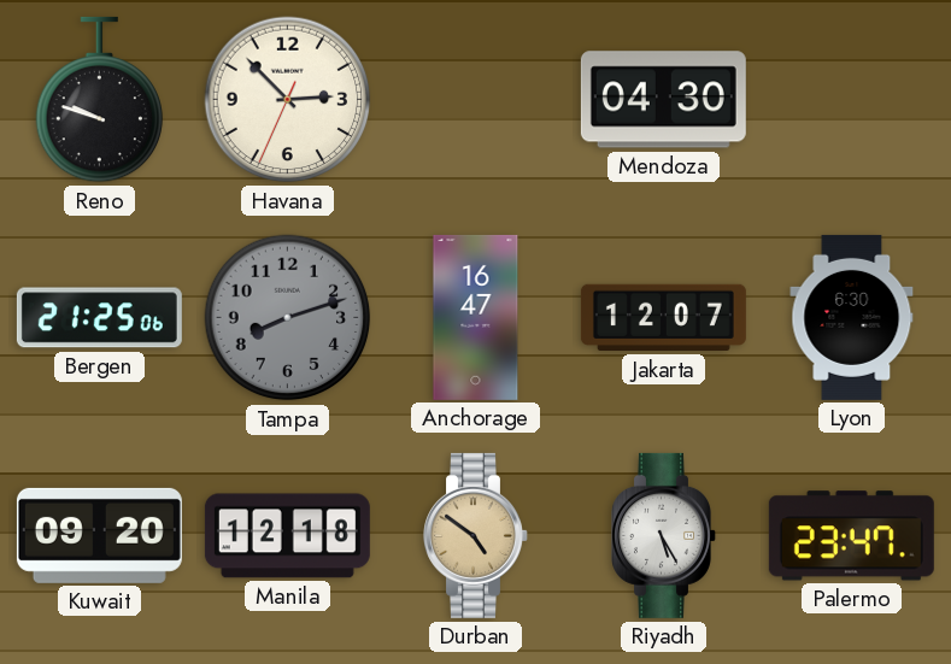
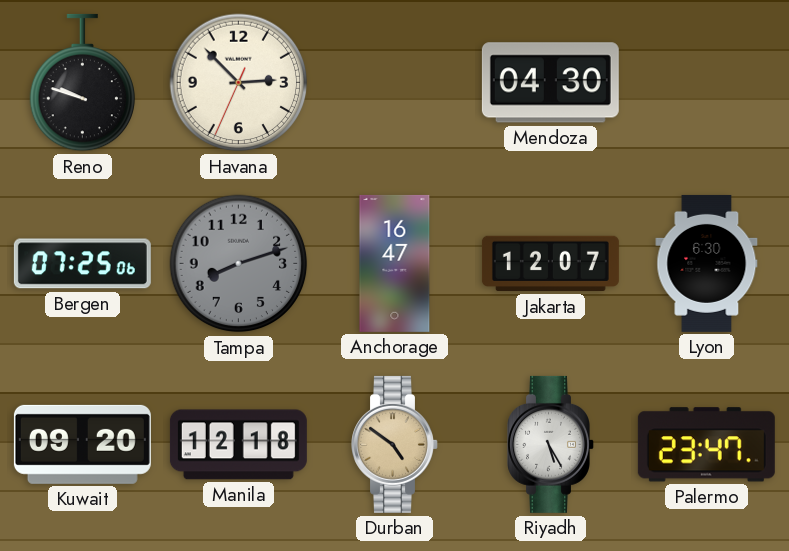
Bergen: 21:25 -> 07:25
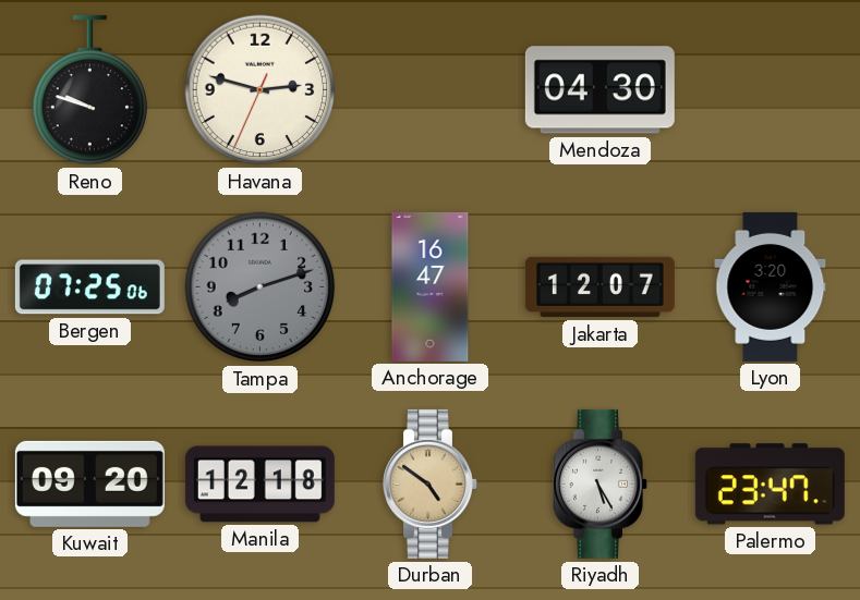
Havana: 2:52 -> 2:47
Lyon: 6:30 -> 3:20
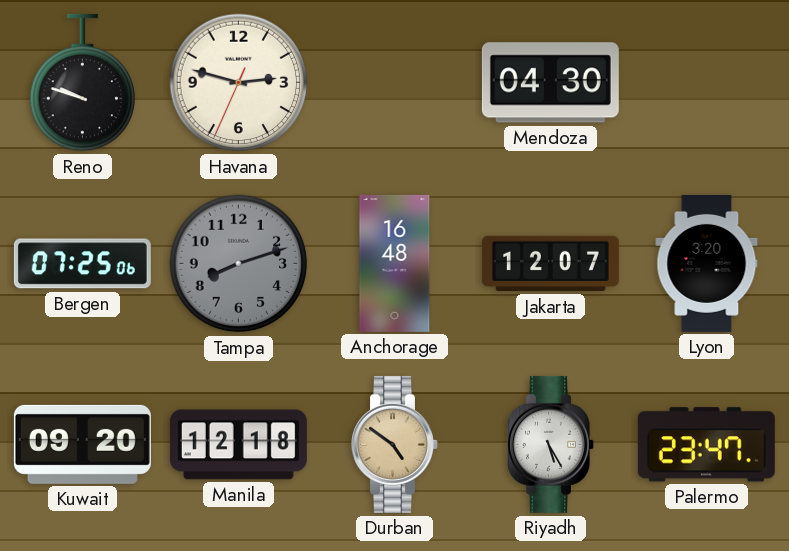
Anchorage: 16:47 -> 16:48
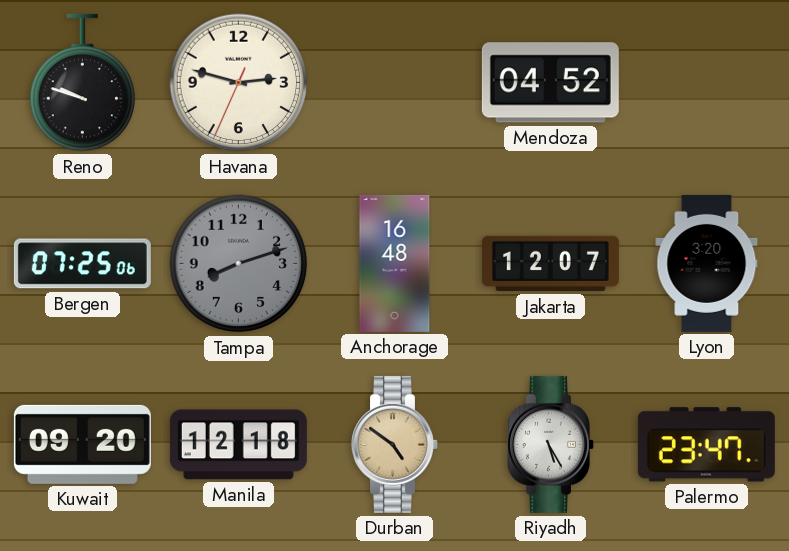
Mendoza: 04:30 -> 04:52
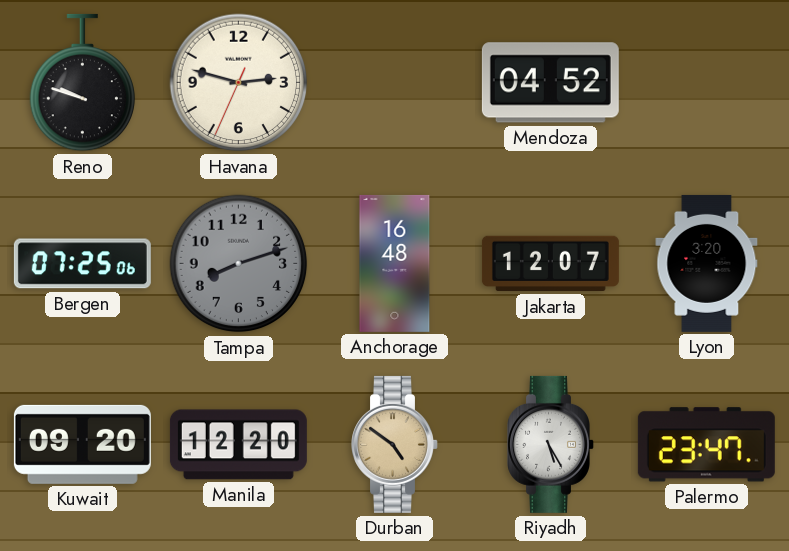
Manila: 12:18 -> 12:20
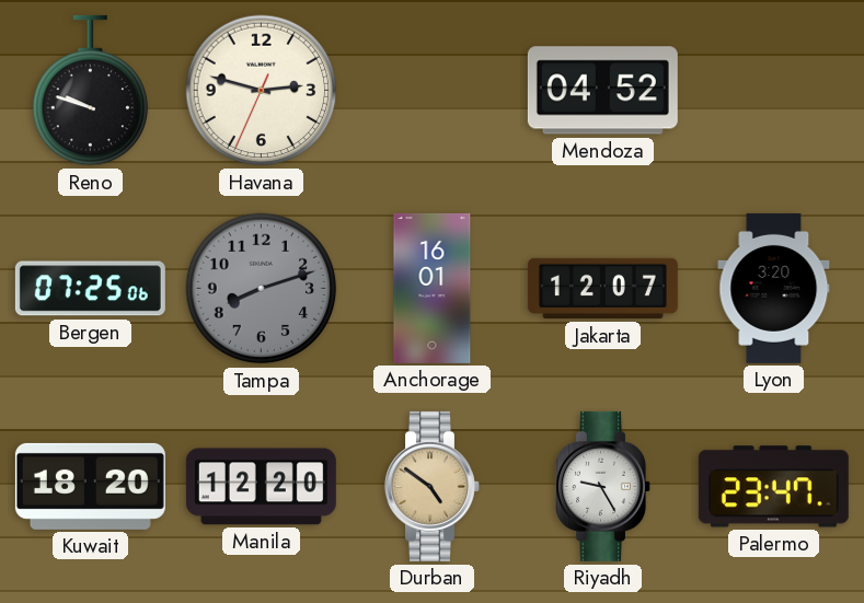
Anchorage: 16:48 -> 16:01
Kuwait: 09:20 -> 18:20
Riyadh: 5:25 -> 9:25
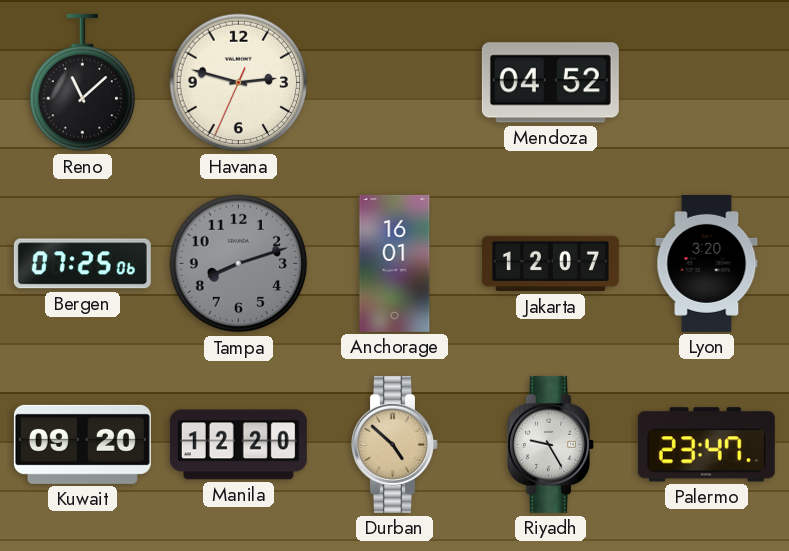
Reno: 9:48 -> 11:08
Kuwait: 18:20 -> 09:20
Durban: 4:51 -> 4:52
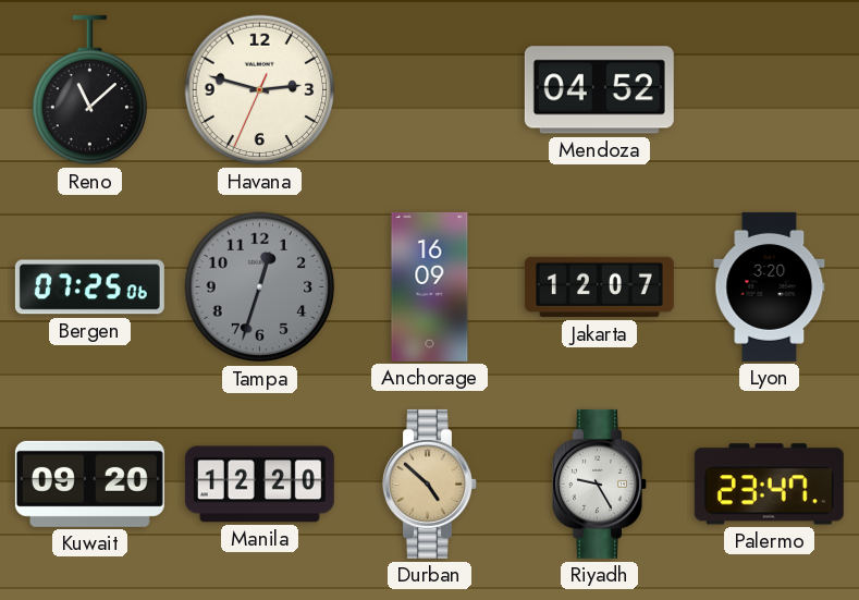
Tampa: 8:12 -> 12:33
Anchorage: 16:01 -> 16:09
